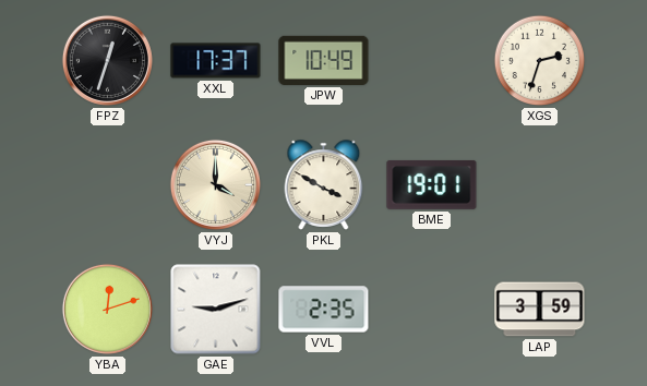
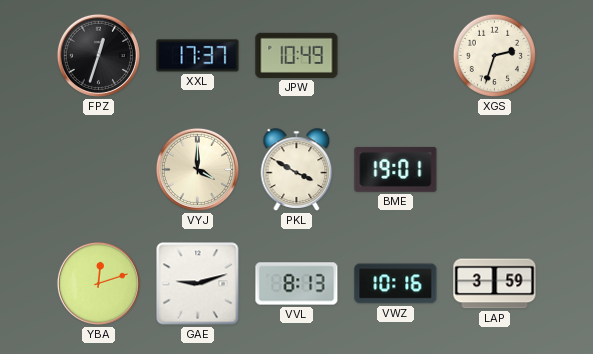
VVL: 2:35 -> 8:13
VWZ: none -> 10:16
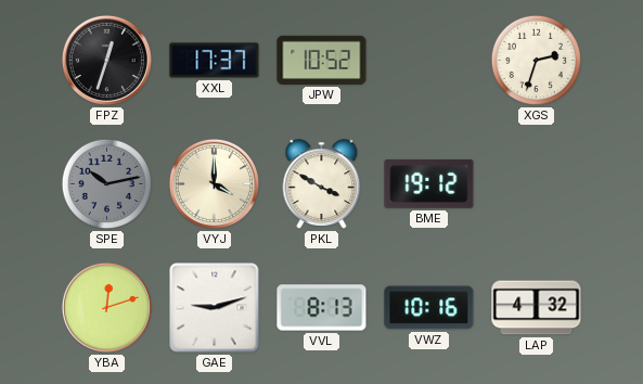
JPW: 10:49 -> 10:52
SPE: none -> 10:13
BME: 19:01 -> 19:12
LAP: 3:59 -> 4:32
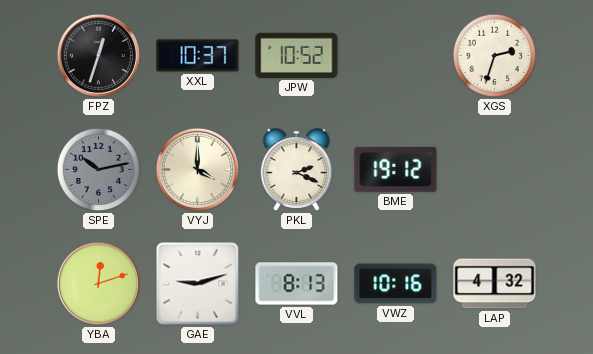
XXL: 17:37 -> 10:37
PKL: 3:50 -> 2:19
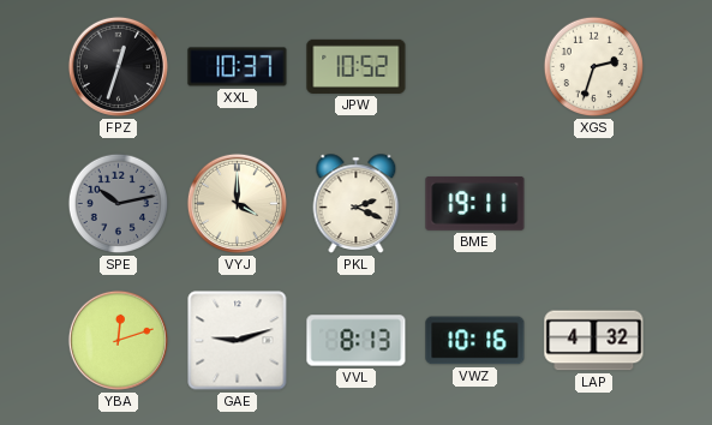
BME: 19:12 -> 19:11
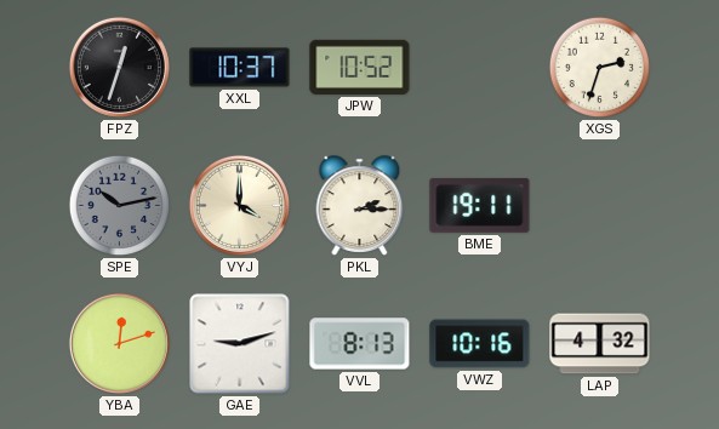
PKL: 2:19 -> 2:15
